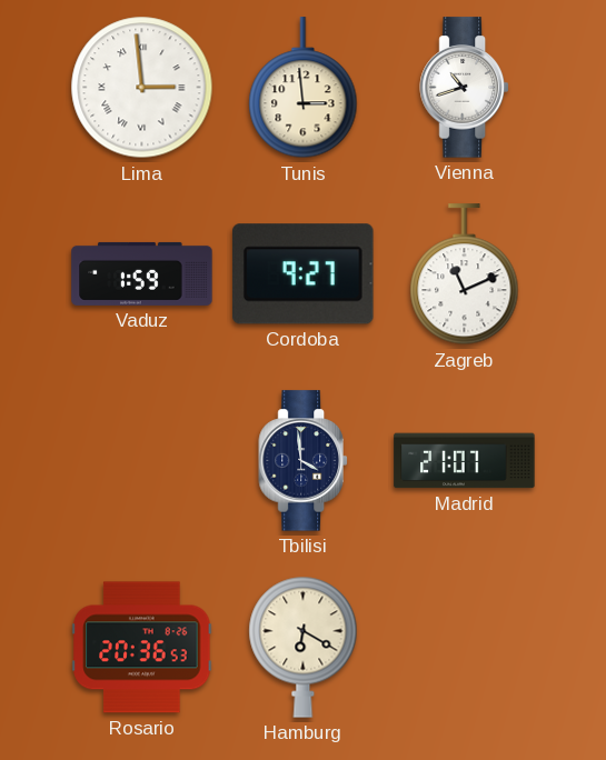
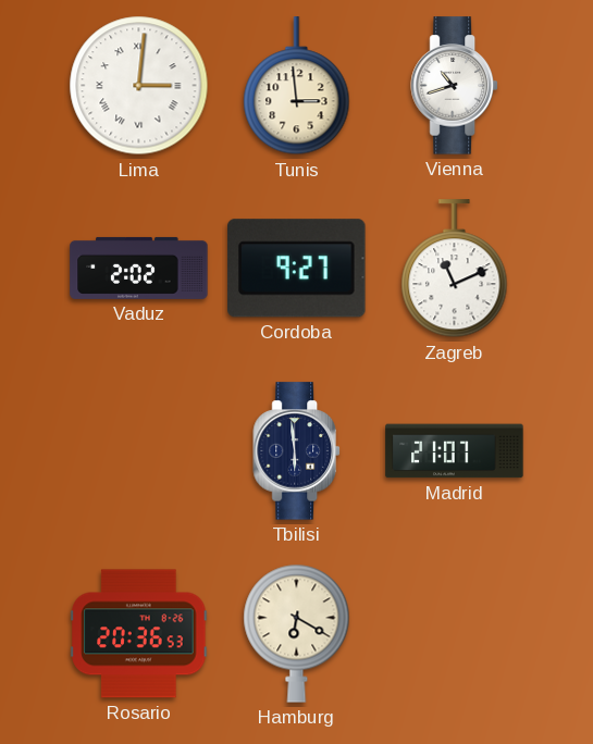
Lima: 2:59 -> 3:01
Vaduz: 1:59 -> 2:02
Tbilisi: 3:59 -> 5:59
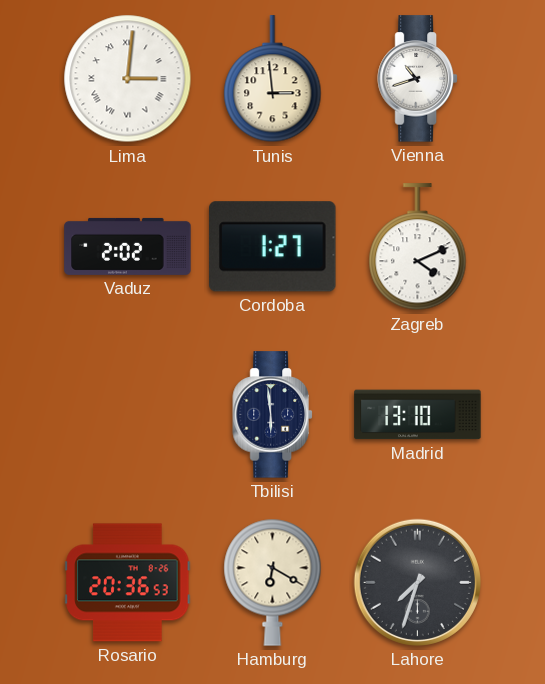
Cordoba: 9:27 -> 1:27
Zagreb: 11:11 -> 4:11
Madrid: 21:07 -> 13:10
Lahore: none -> 7:33
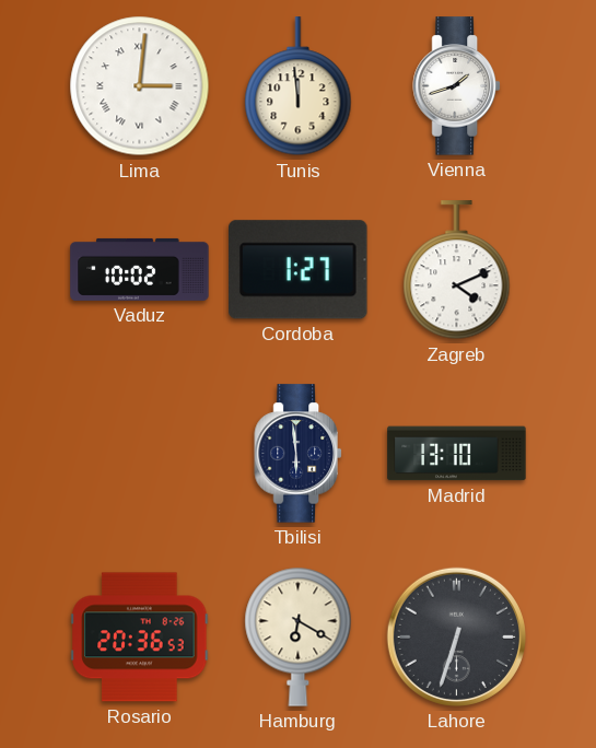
Tunis: 2:59 -> 11:59
Vienna: 10:42 -> 1:42
Vaduz: 2:02 -> 10:02
Lahore: 7:33 -> 6:33
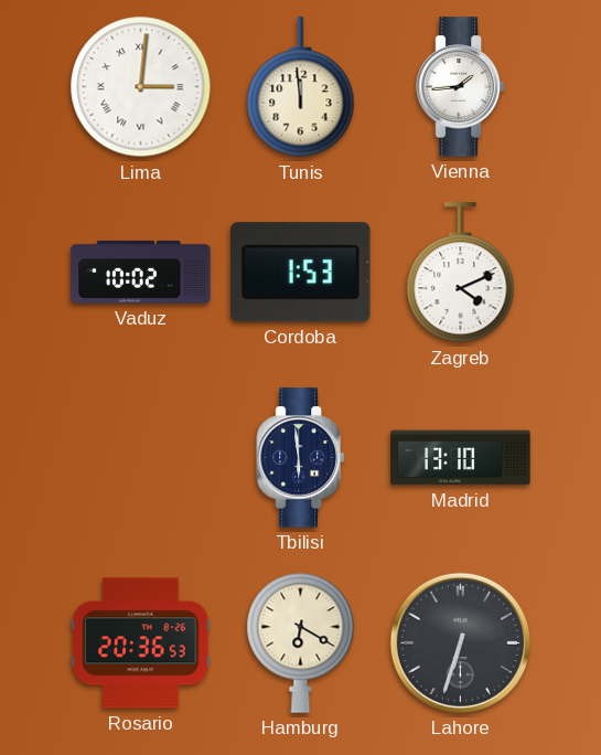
Vienna: 1:42 -> 1:44
Cordoba: 1:27 -> 1:53
